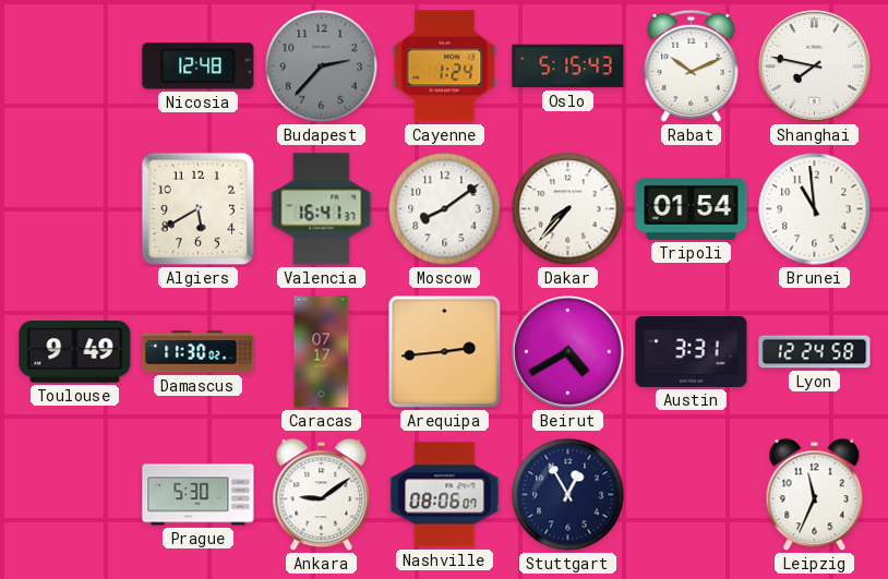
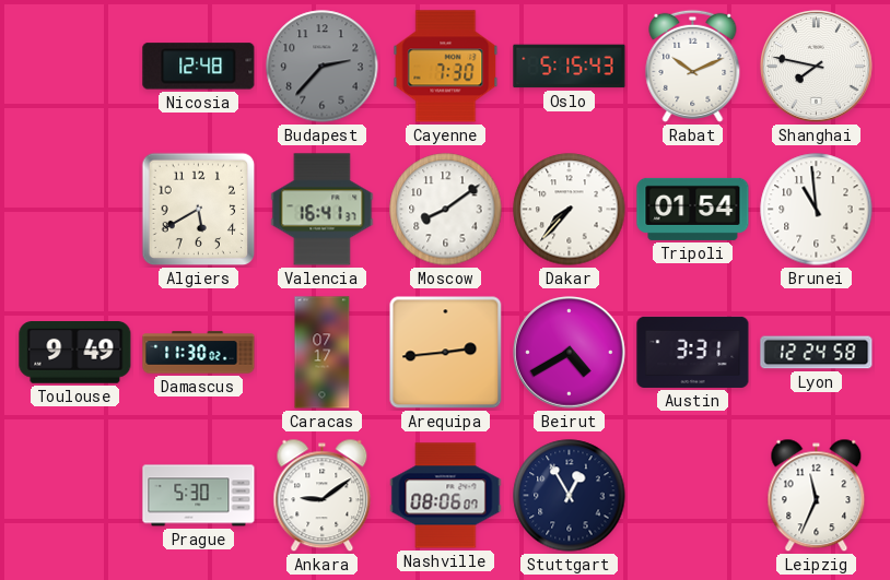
Cayenne: 1:24 -> 7:30
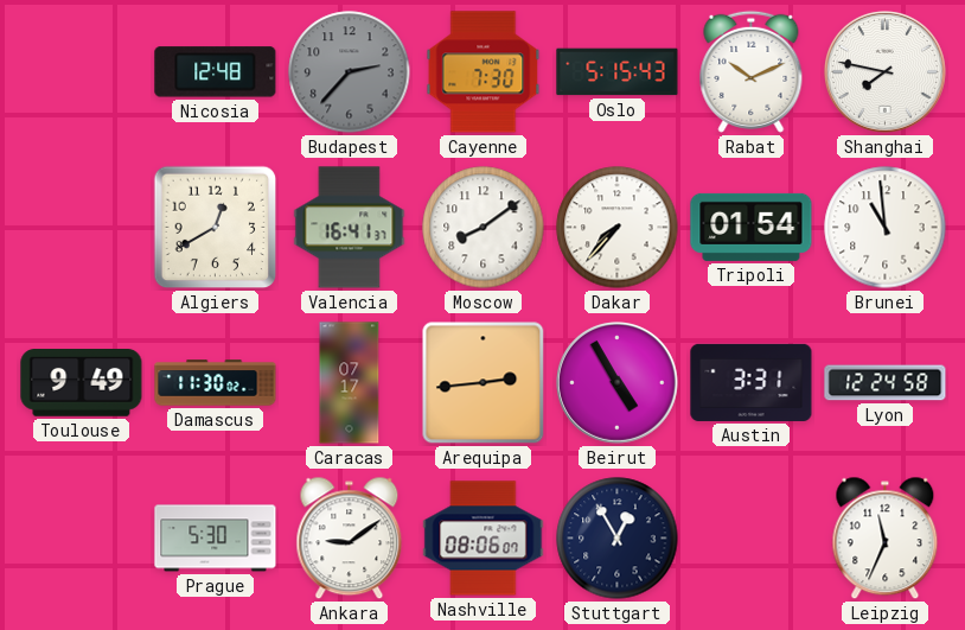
Algiers: 5:40 -> 12:40
Beirut: 4:40 -> 4:55
